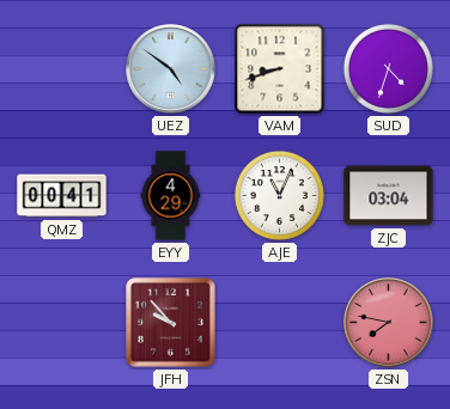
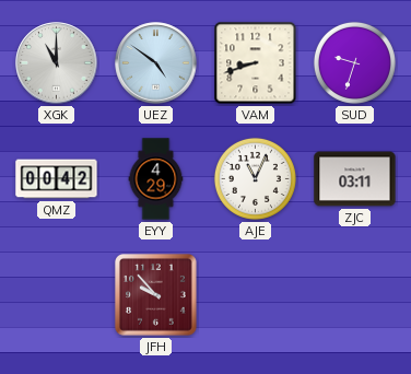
XGK: none -> 11:00
SUD: 4:33 -> 9:33
QMZ: 00:41 -> 00:42
ZJC: 03:04 -> 03:11
ZSN: 7:47 -> none
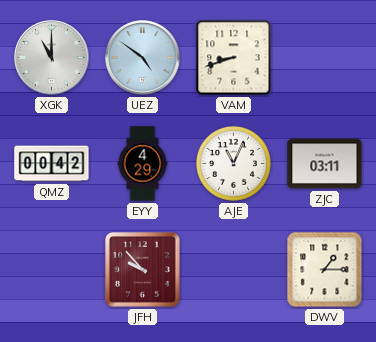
SUD: 9:33 -> none
DWV: none -> 1:15
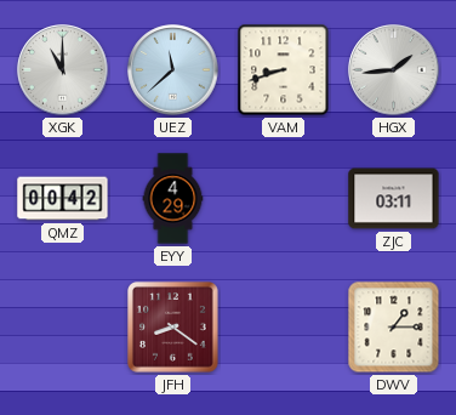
UEZ: 4:51 -> 11:38
HGX: none -> 1:44
AJE: 11:04 -> none
JFH: 9:53 -> 8:21
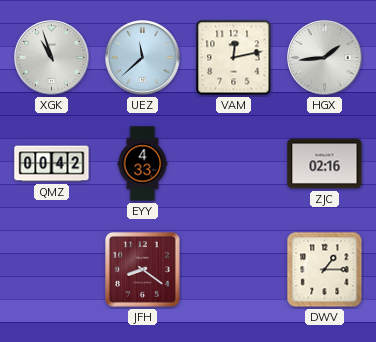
XGK: 11:00 -> 10:57
VAM: 8:42 -> 12:13
EYY: 4:29 -> 4:33
ZJC: 03:11 -> 02:16
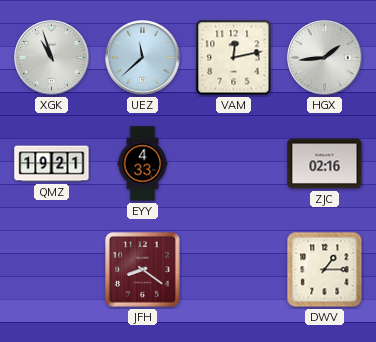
QMZ: 00:42 -> 19:21
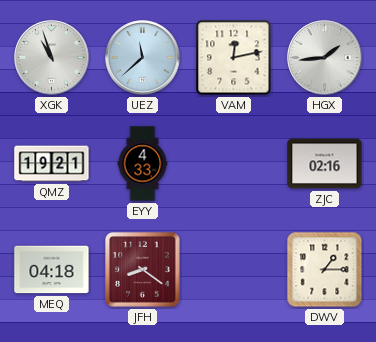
MEQ: none -> 04:18
